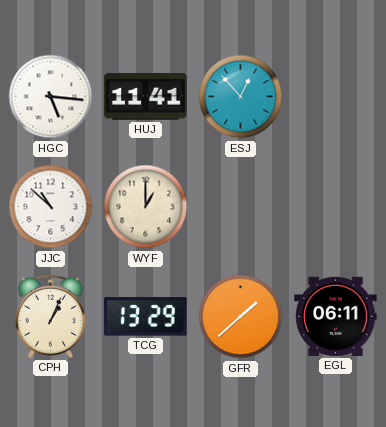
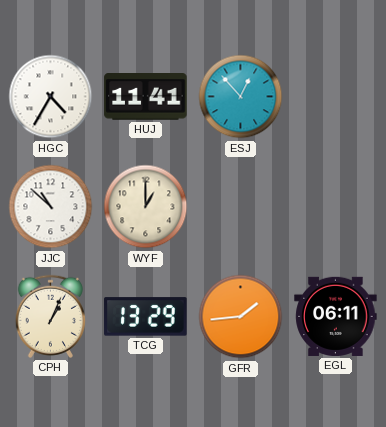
HGC: 5:16 -> 4:35
GFR: 1:38 -> 1:44
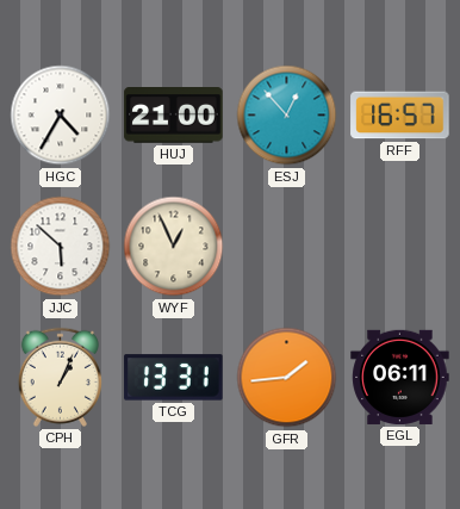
HUJ: 11:41 -> 21:00
RFF: none -> 16:57
JJC: 10:52 -> 5:52
WYF: 1:00 -> 12:56
TCG: 13:29 -> 13:31
